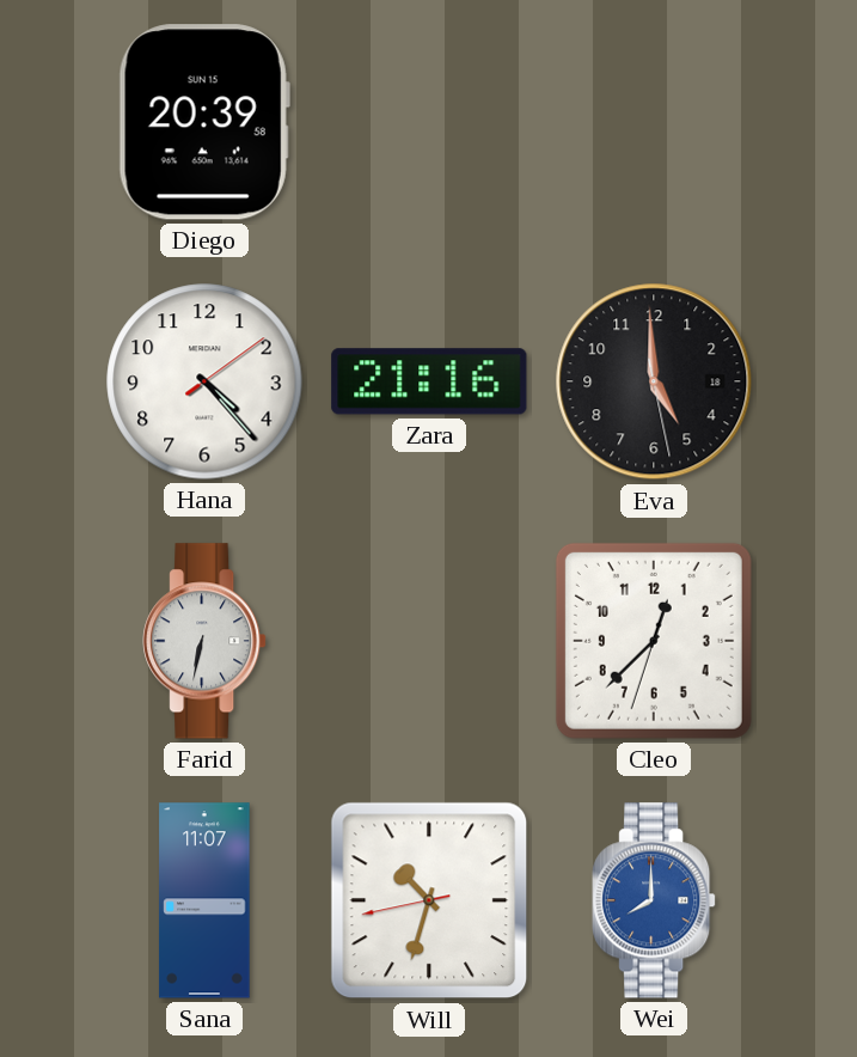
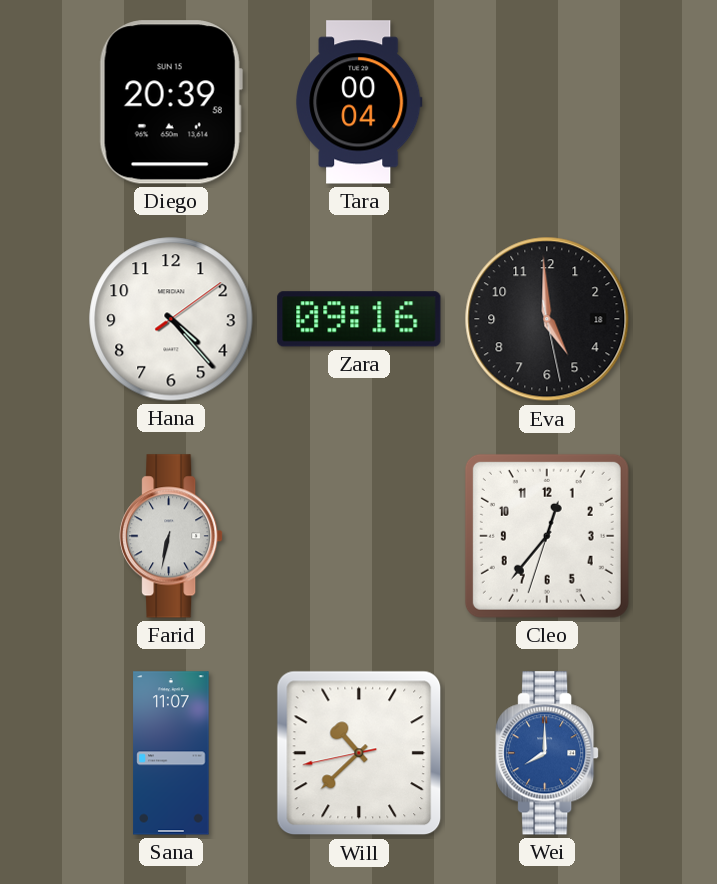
Tara: none -> 00:04
Zara: 21:16 -> 09:16
Cleo: 12:37 -> 12:36
Will: 10:32 -> 10:37
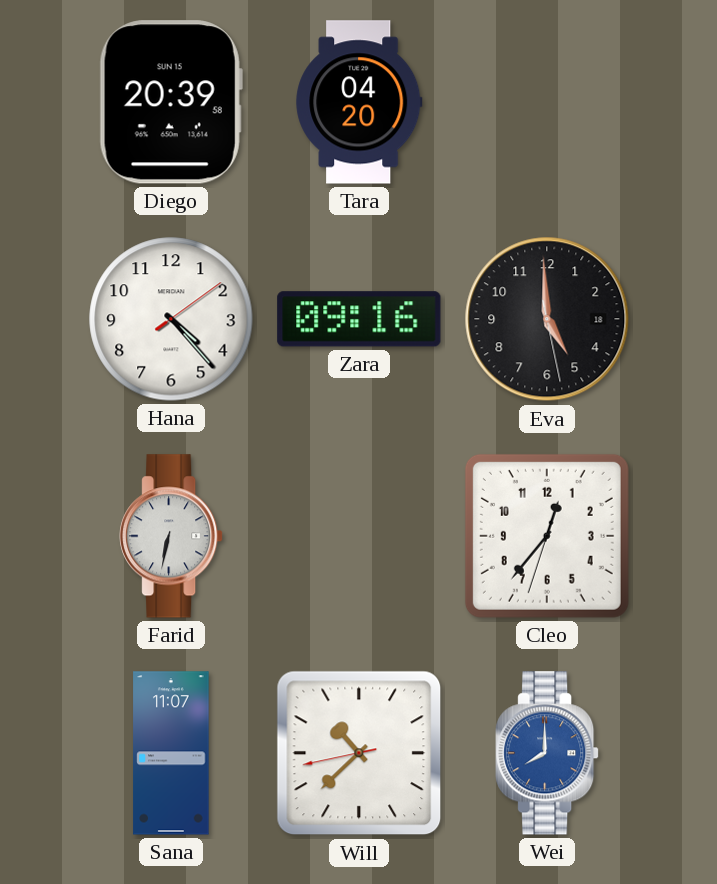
Tara: 00:04 -> 04:20
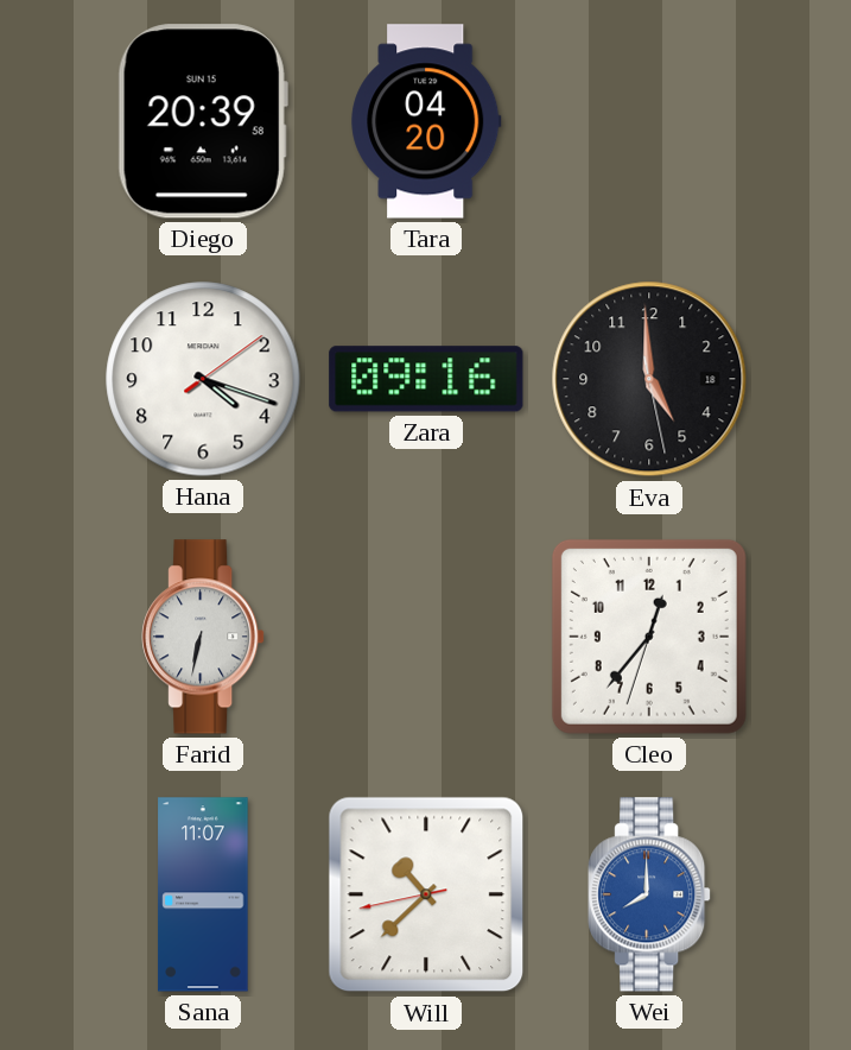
Hana: 4:23 -> 4:18
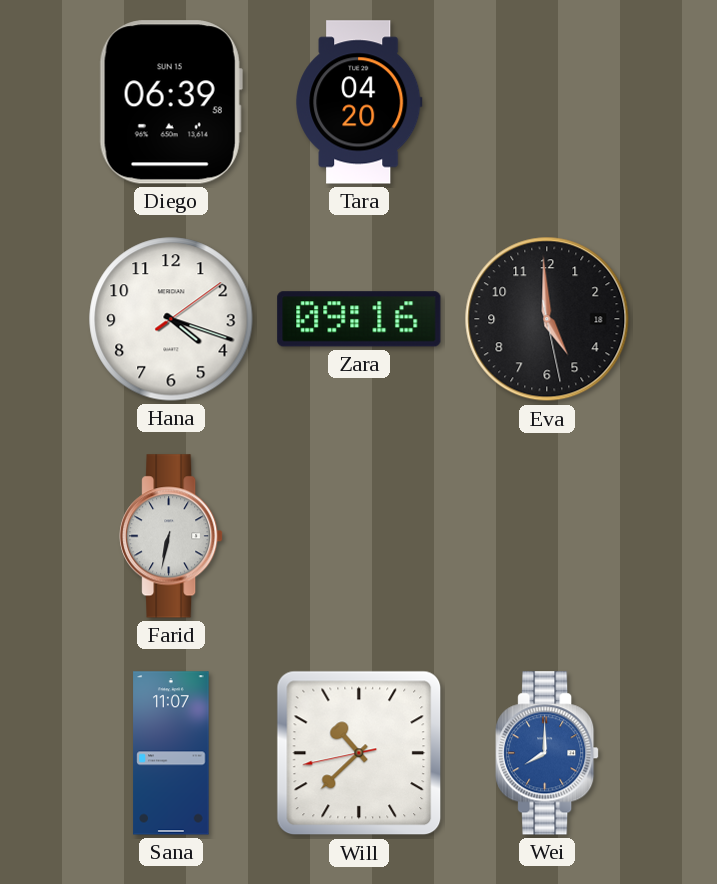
Diego: 20:39 -> 06:39
Cleo: 12:36 -> none
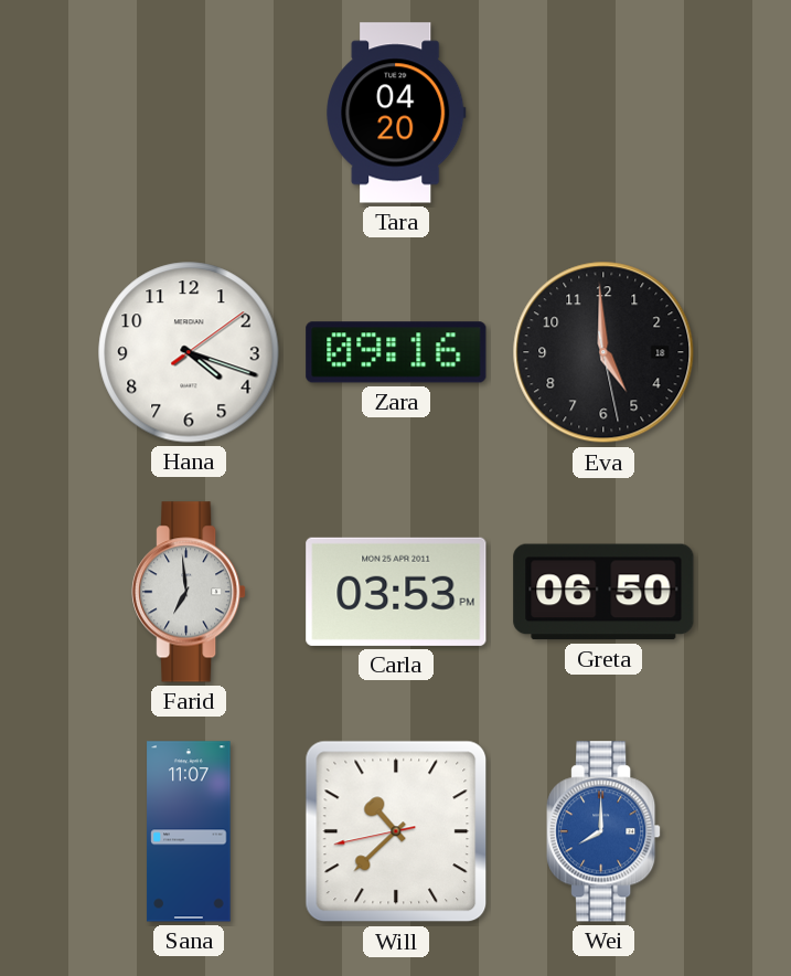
Diego: 06:39 -> none
Farid: 6:32 -> 6:59
Carla: none -> 03:53
Greta: none -> 06:50
